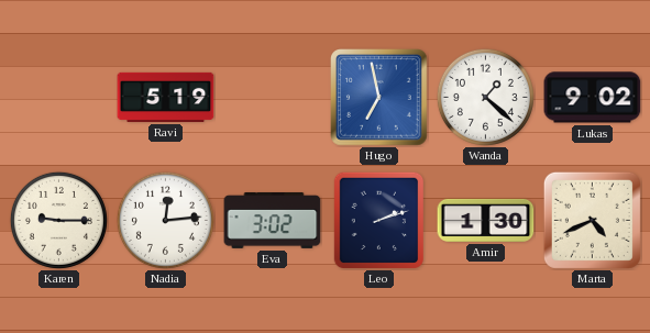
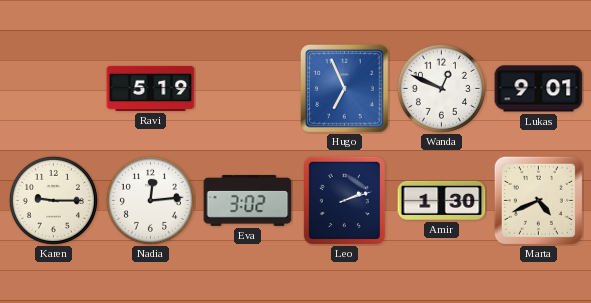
Hugo: 6:58 -> 6:56
Wanda: 1:22 -> 12:49
Lukas: 9:02 -> 9:01
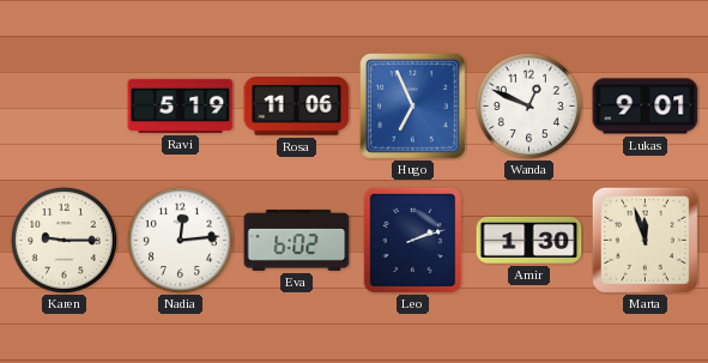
Rosa: none -> 11:06
Eva: 3:02 -> 6:02
Marta: 4:41 -> 11:57
